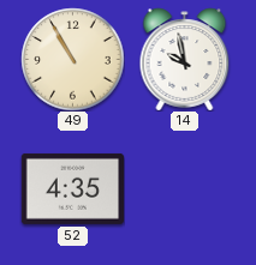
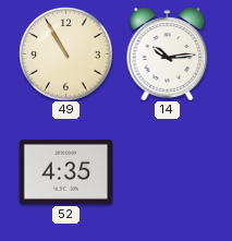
14: 9:58 -> 10:14
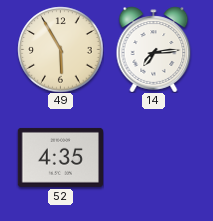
49: 10:55 -> 5:55
14: 10:14 -> 7:14
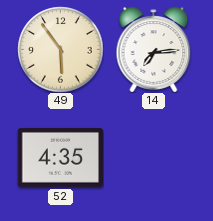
49: 5:55 -> 5:54
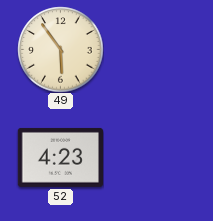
14: 7:14 -> none
52: 4:35 -> 4:23
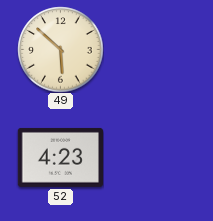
49: 5:54 -> 5:52
